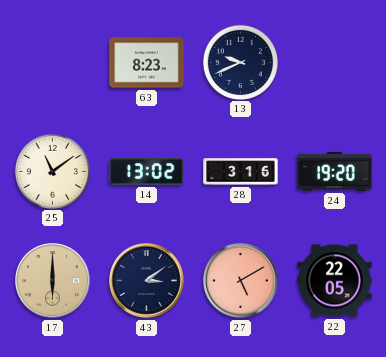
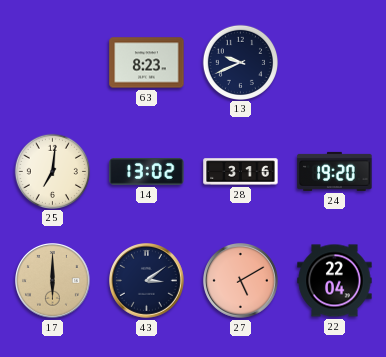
25: 11:09 -> 7:01
22: 22:05 -> 22:04
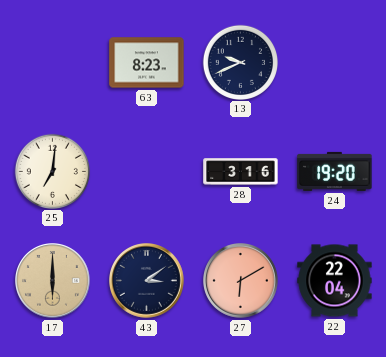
14: 13:02 -> none
27: 5:10 -> 6:10
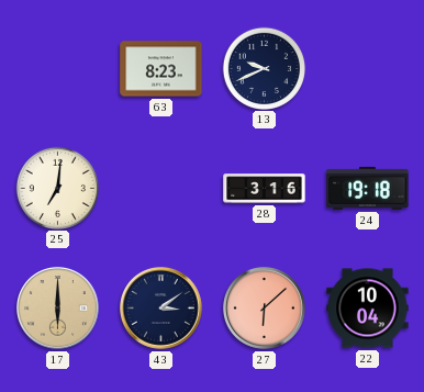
24: 19:20 -> 19:18
27: 6:10 -> 6:08
22: 22:04 -> 10:04
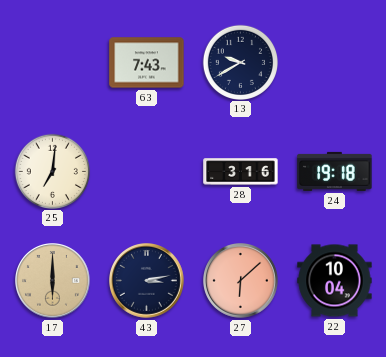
63: 8:23 -> 7:43
13: 9:41 -> 9:40
43: 3:09 -> 3:13
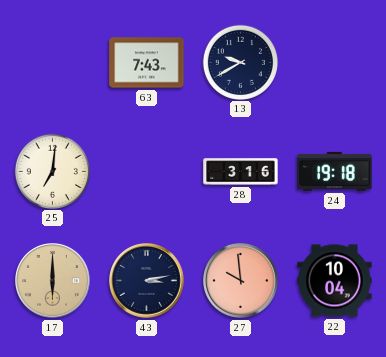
27: 6:08 -> 9:59
